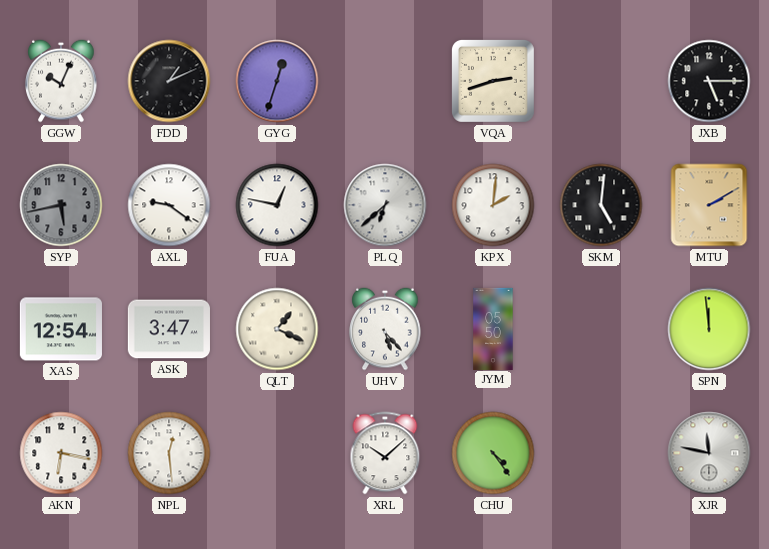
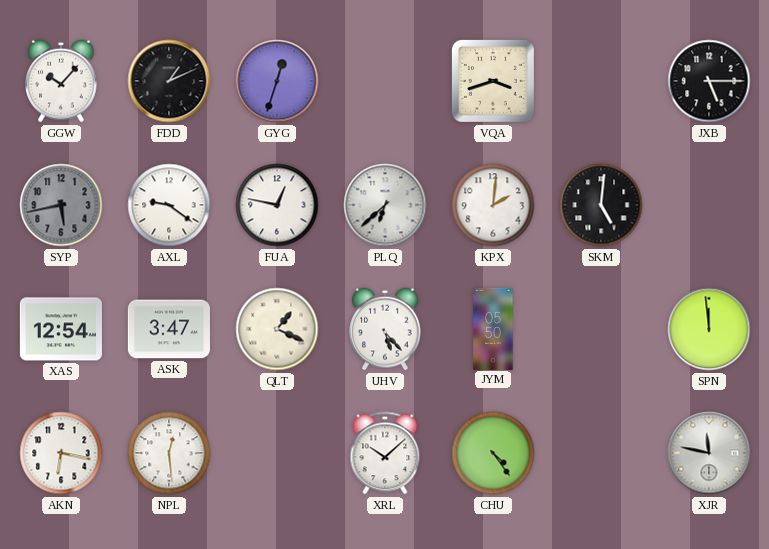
GGW: 10:04 -> 10:07
VQA: 2:42 -> 3:42
MTU: 2:10 -> none
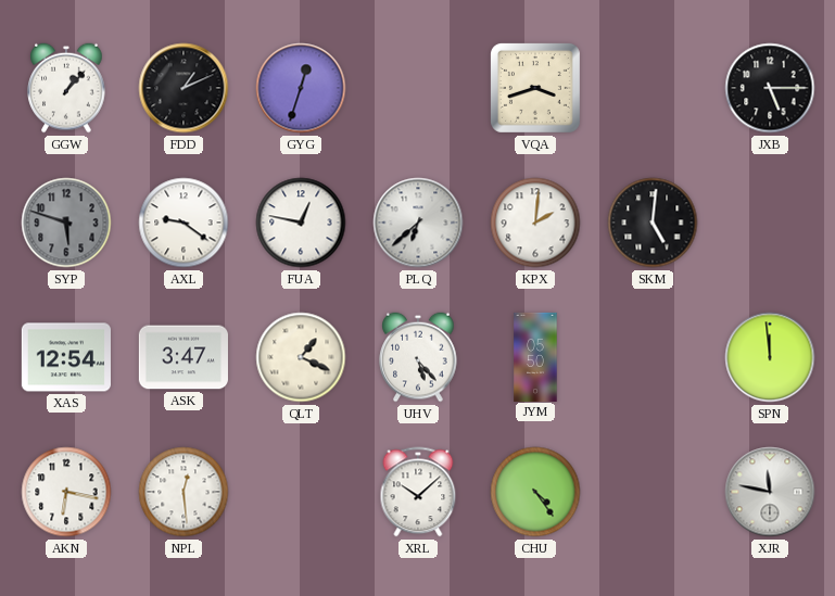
GGW: 10:07 -> 1:07
SYP: 5:43 -> 5:48
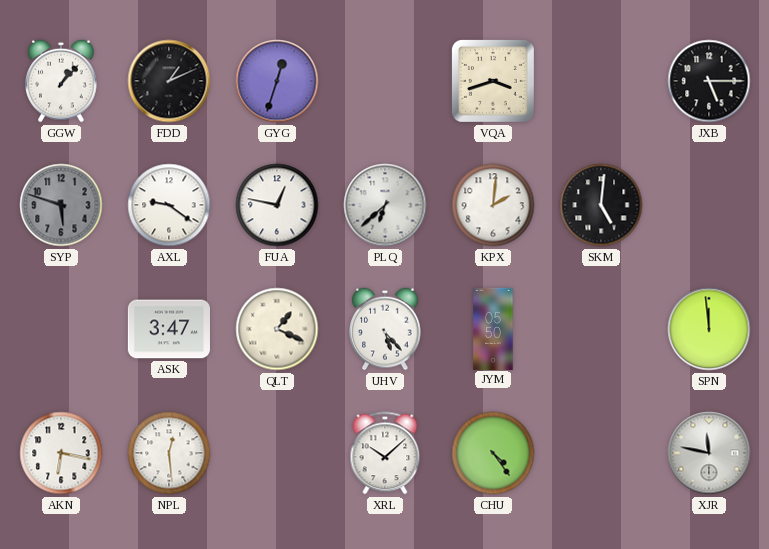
XAS: 12:54 -> none
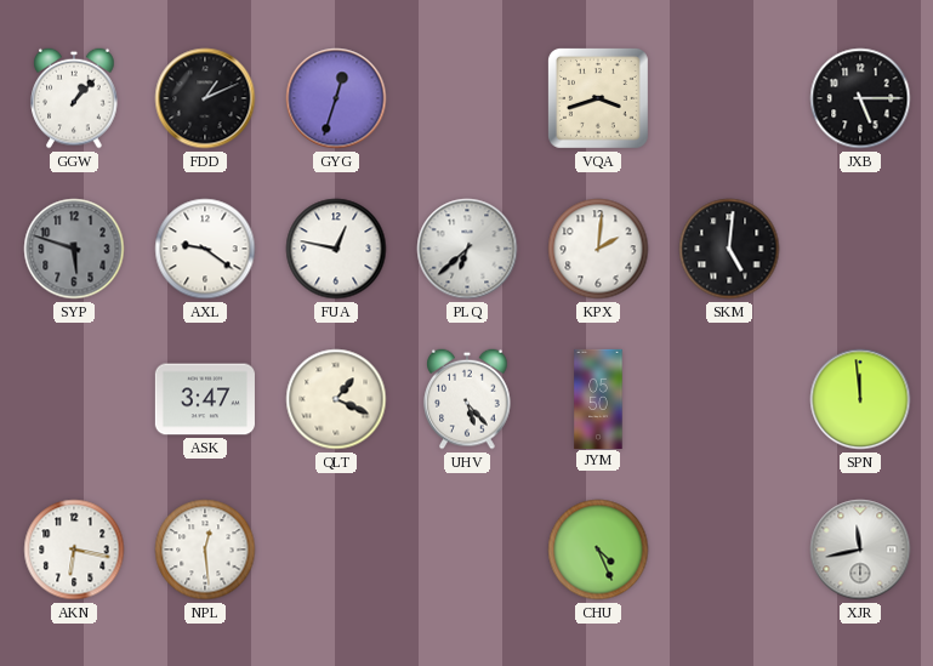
XRL: 10:08 -> none
CHU: 4:24 -> 4:26
XJR: 11:47 -> 11:43
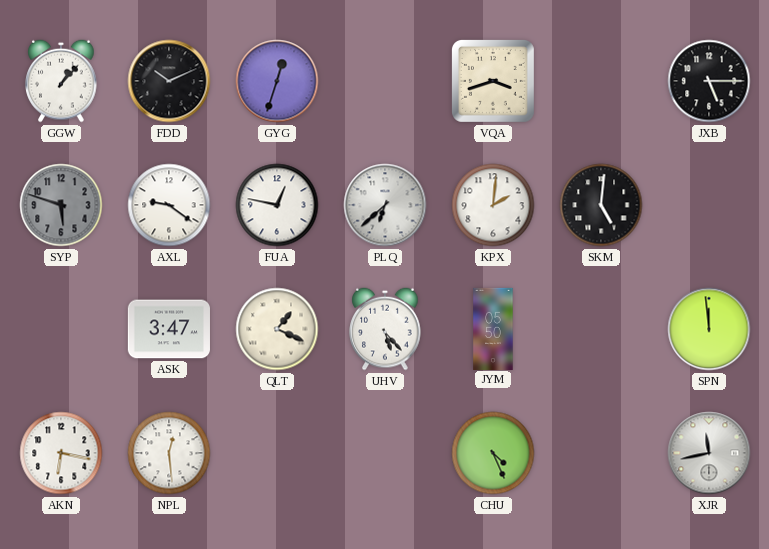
FDD: 1:11 -> 10:11
